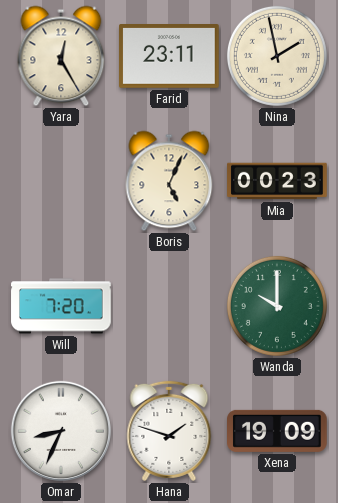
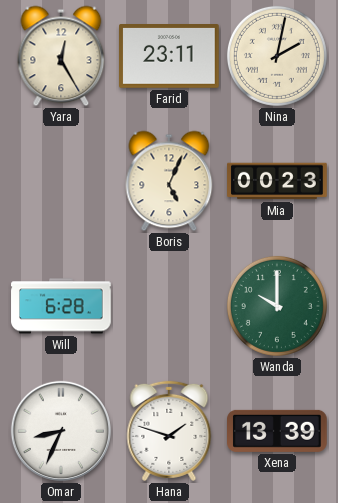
Nina: 1:58 -> 2:02
Will: 7:20 -> 6:28
Xena: 19:09 -> 13:39
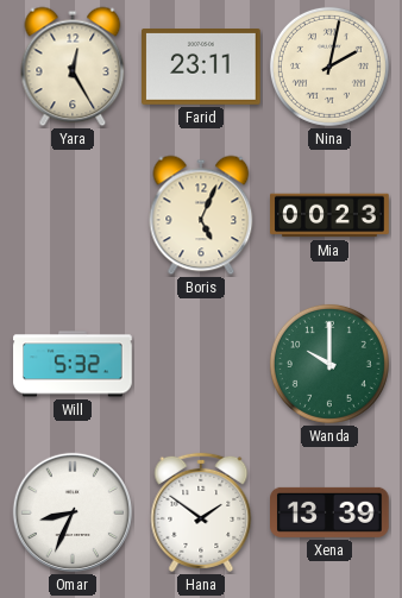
Will: 6:28 -> 5:32
Hana: 1:48 -> 1:51
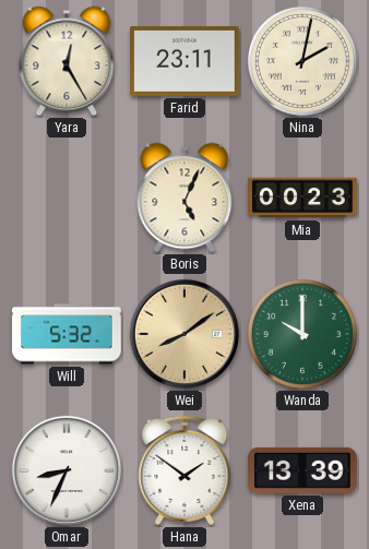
Wei: none -> 8:09
